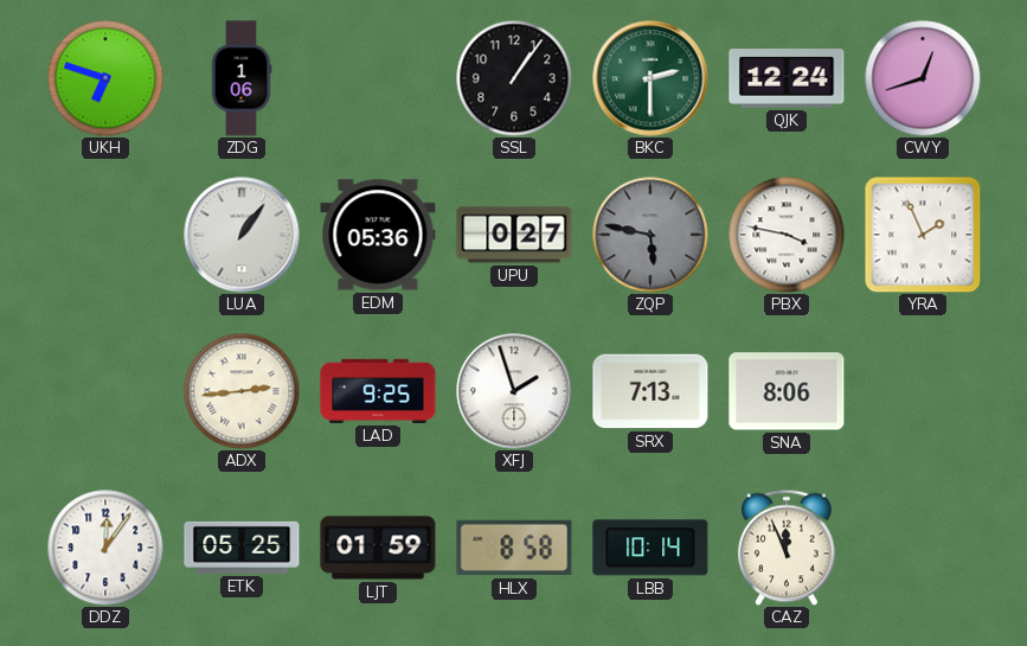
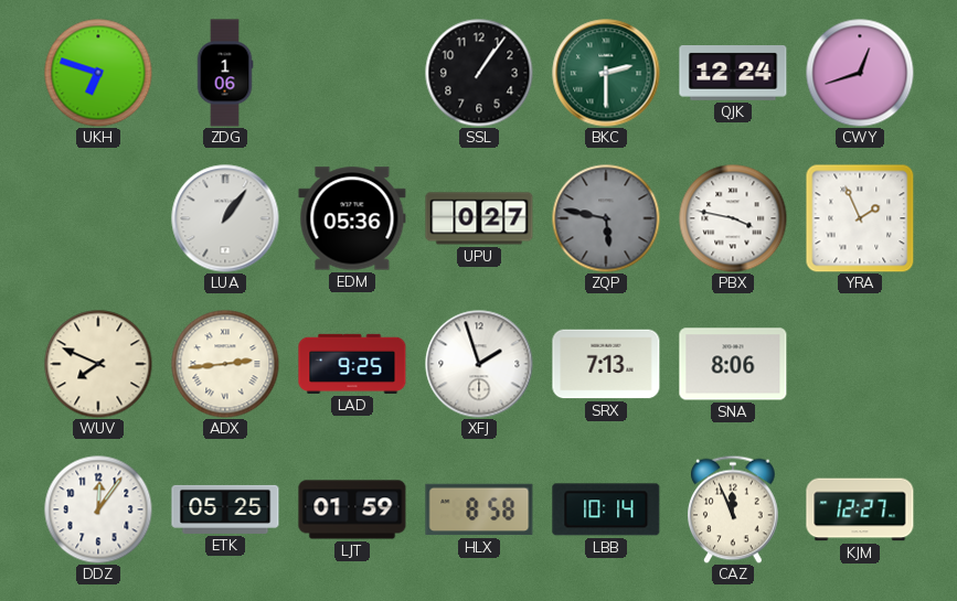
WUV: none -> 7:49
KJM: none -> 12:27
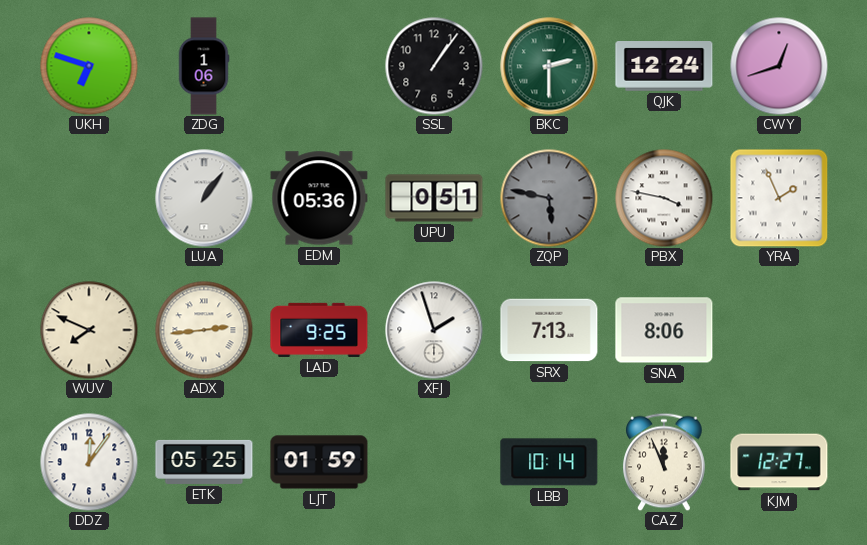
UPU: 0:27 -> 0:51
HLX: 8:58 -> none
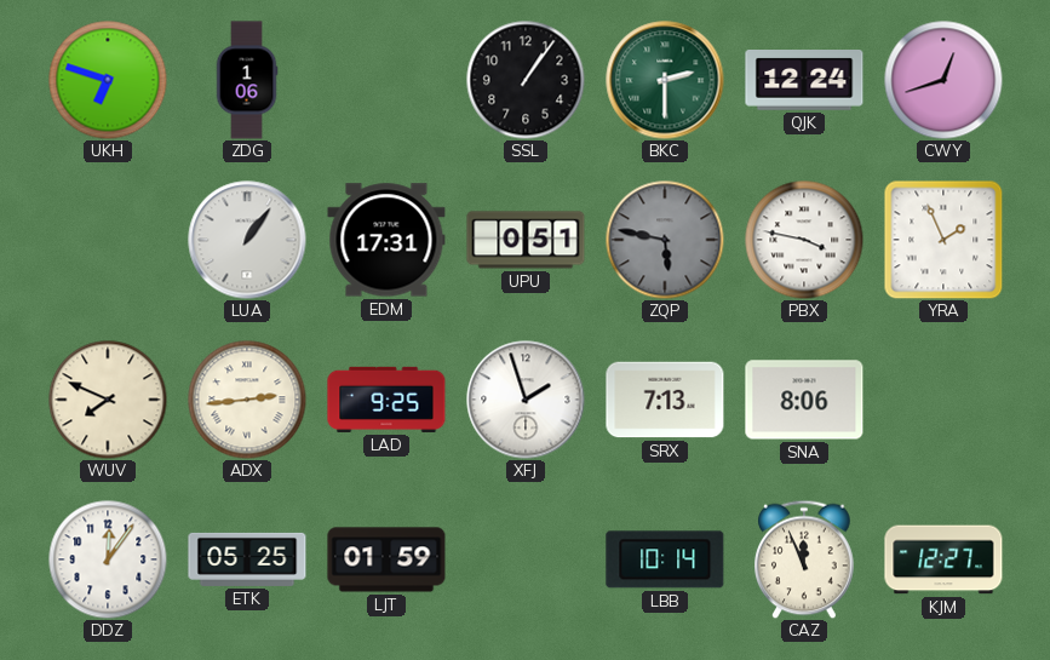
EDM: 05:36 -> 17:31
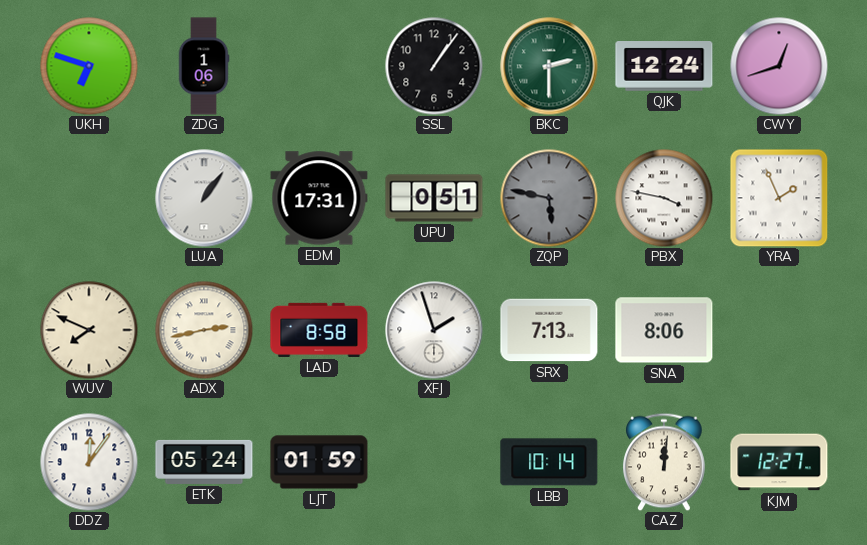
ADX: 2:44 -> 2:43
LAD: 9:25 -> 8:58
ETK: 05:25 -> 05:24
CAZ: 11:56 -> 12:01
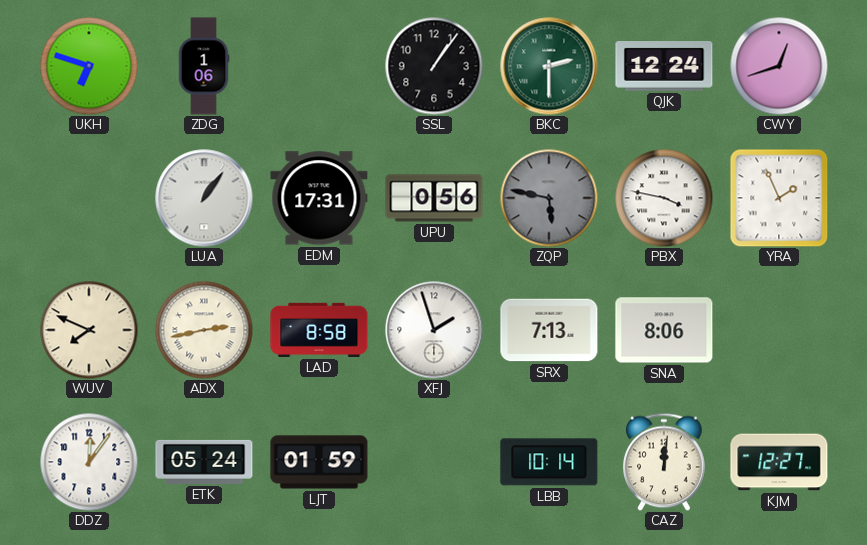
UPU: 0:51 -> 0:56
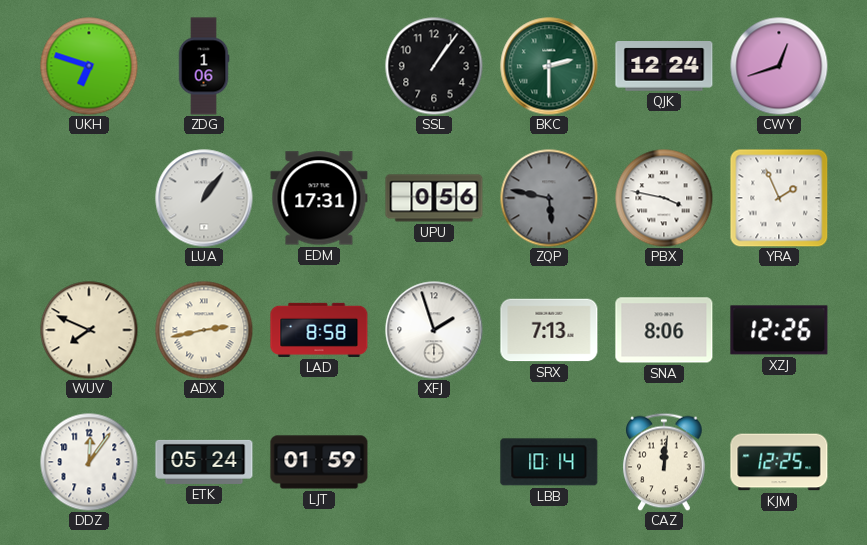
XZJ: none -> 12:26
KJM: 12:27 -> 12:25
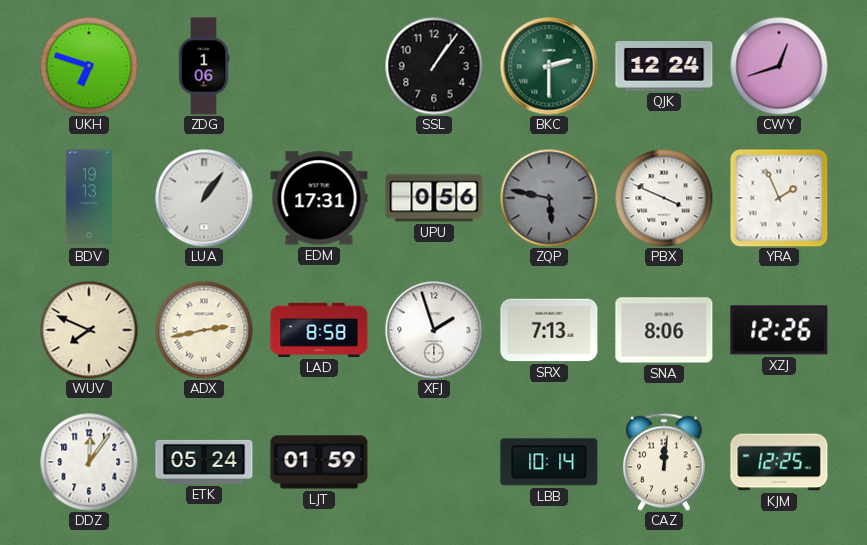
BDV: none -> 19:13
PBX: 3:47 -> 3:49
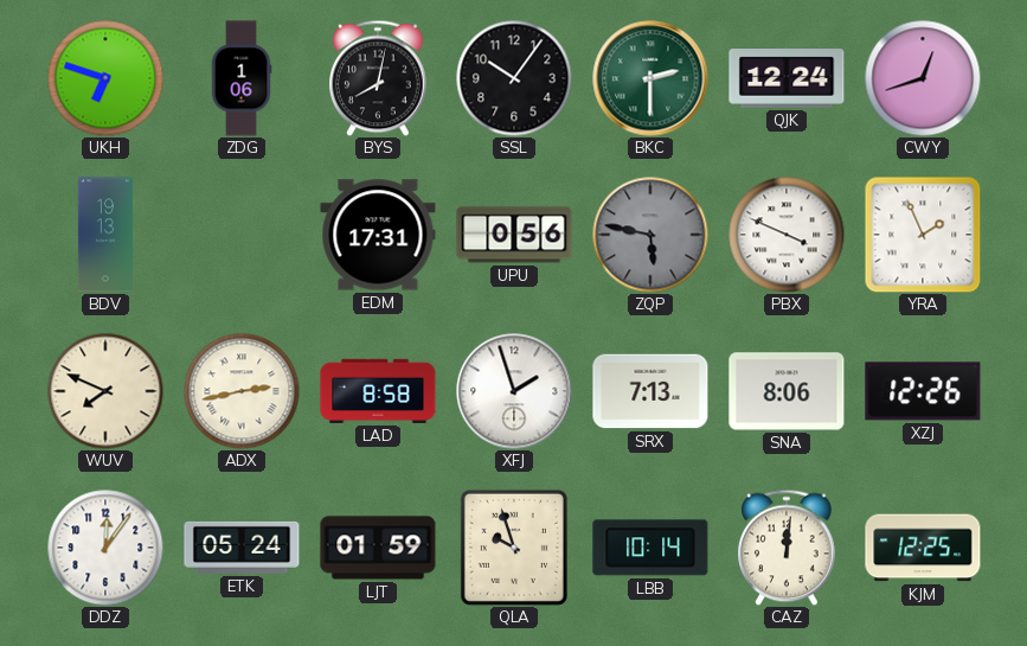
BYS: none -> 8:02
SSL: 1:06 -> 10:06
LUA: 1:06 -> none
QLA: none -> 9:57
